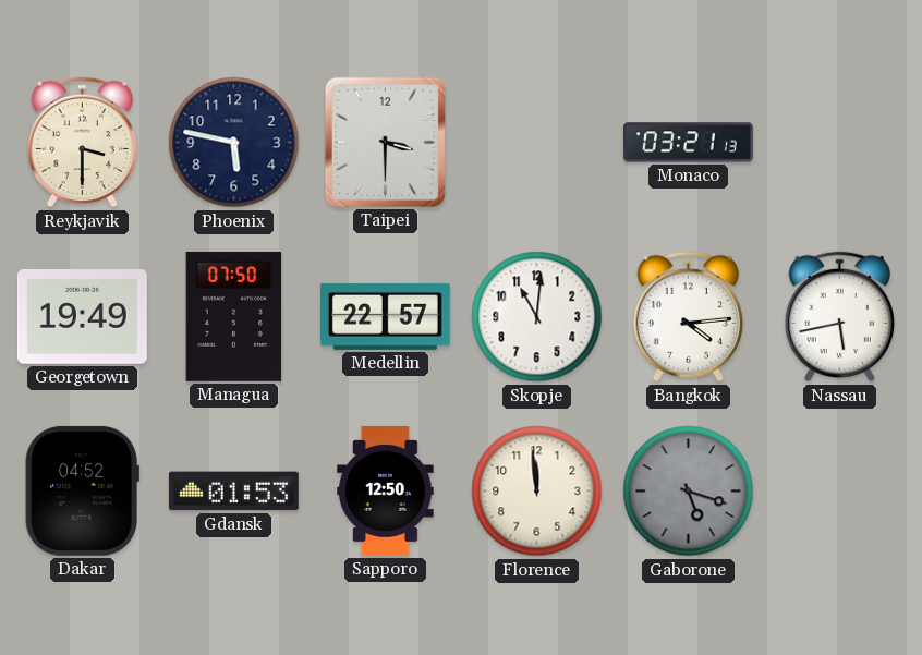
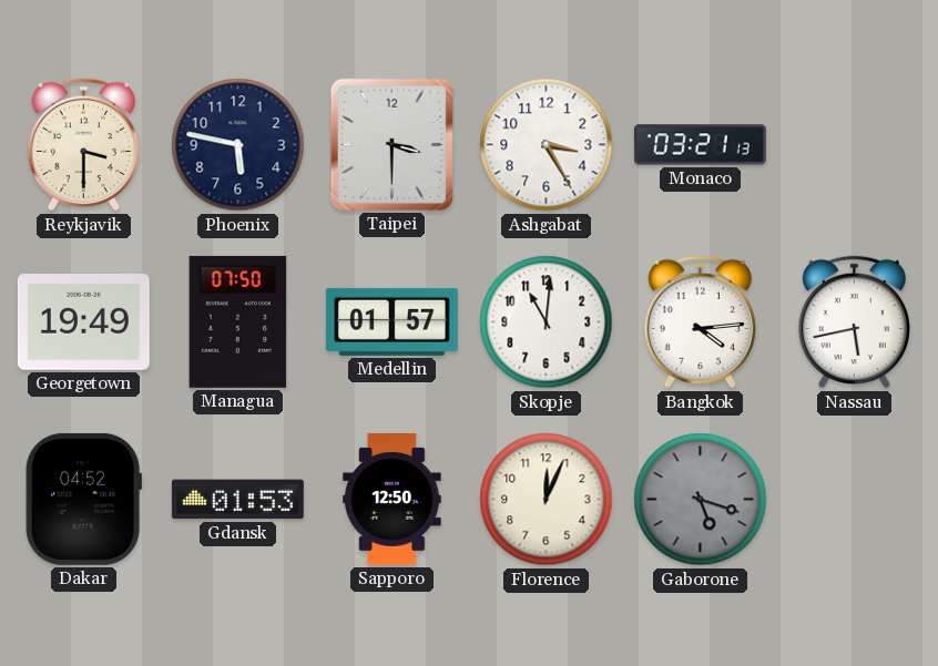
Ashgabat: none -> 3:25
Medellin: 22:57 -> 01:57
Florence: 11:59 -> 12:04
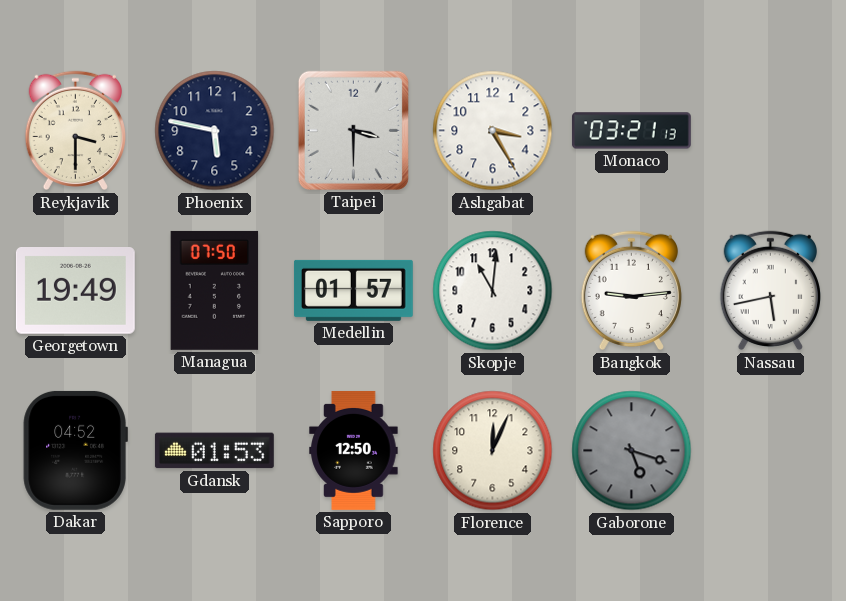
Bangkok: 4:14 -> 9:14
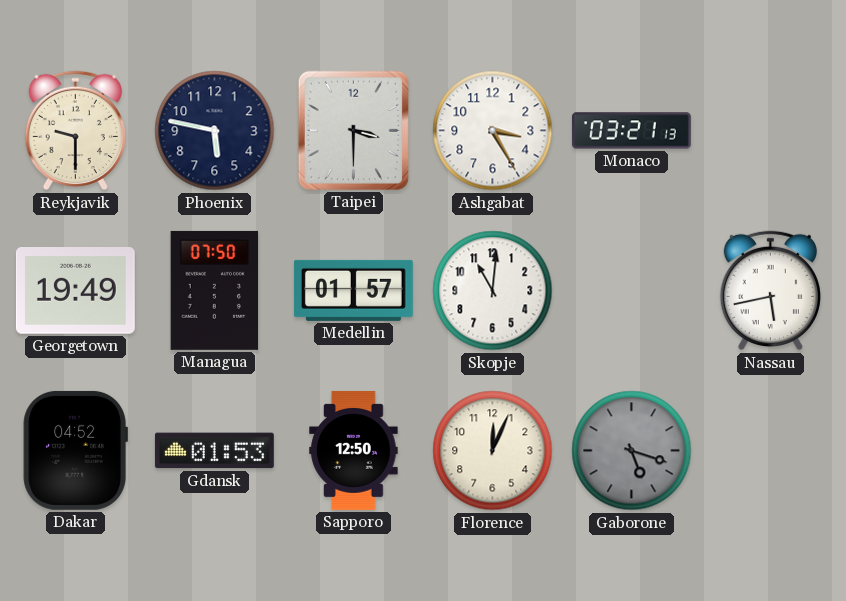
Reykjavik: 3:30 -> 9:30
Bangkok: 9:14 -> none
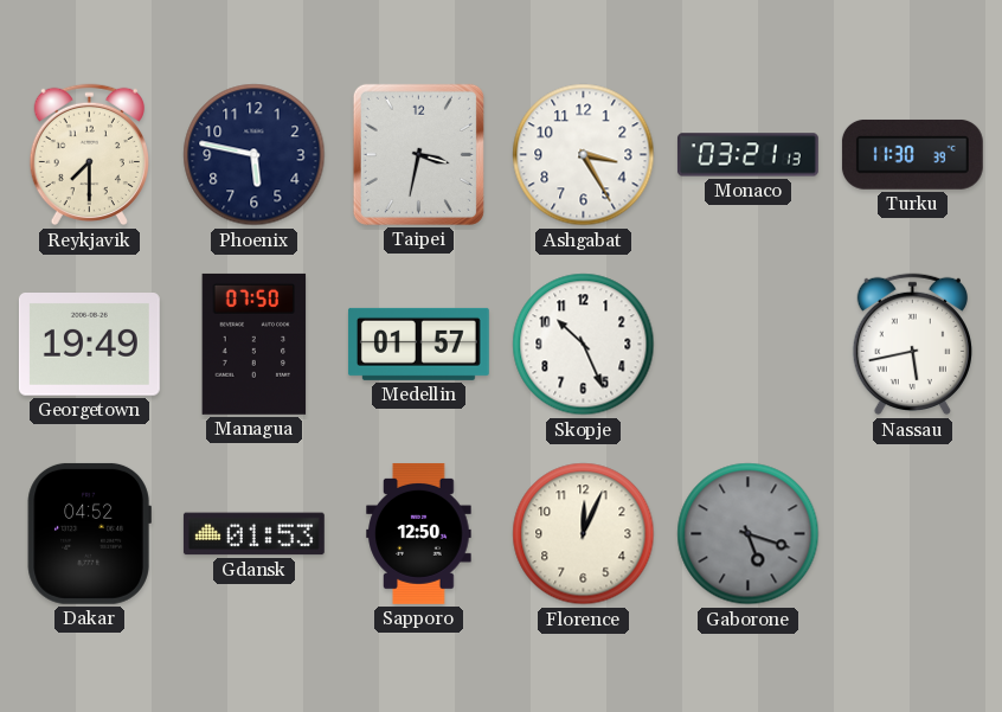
Reykjavik: 9:30 -> 7:30
Taipei: 3:30 -> 3:32
Turku: none -> 11:30
Skopje: 11:01 -> 10:26
